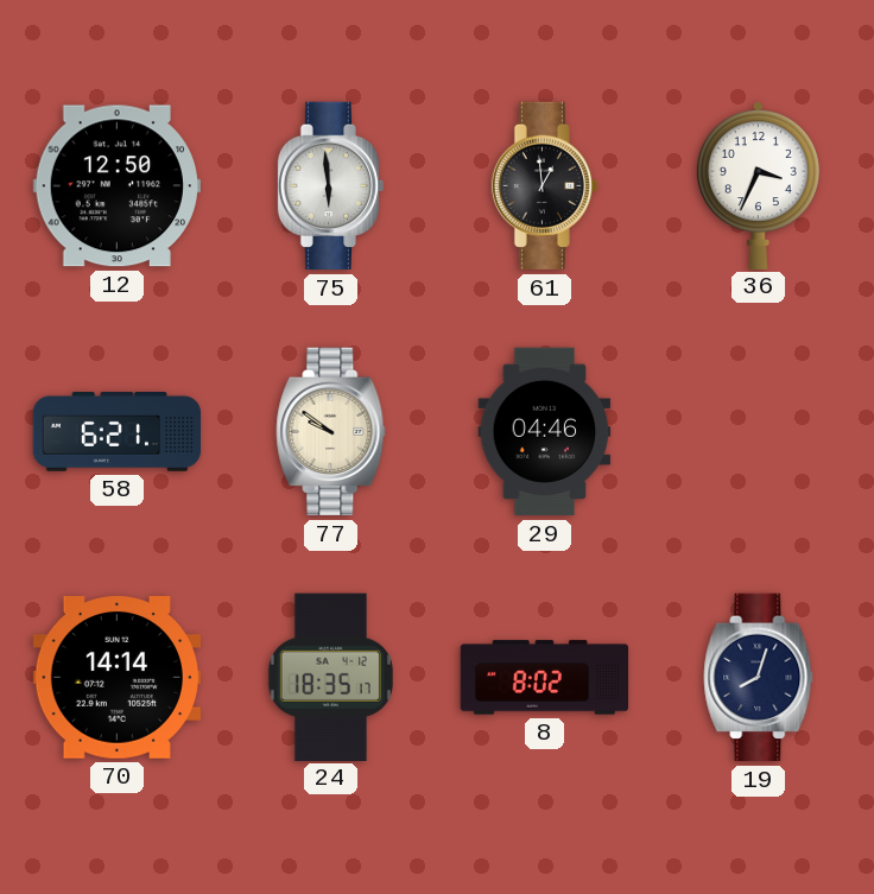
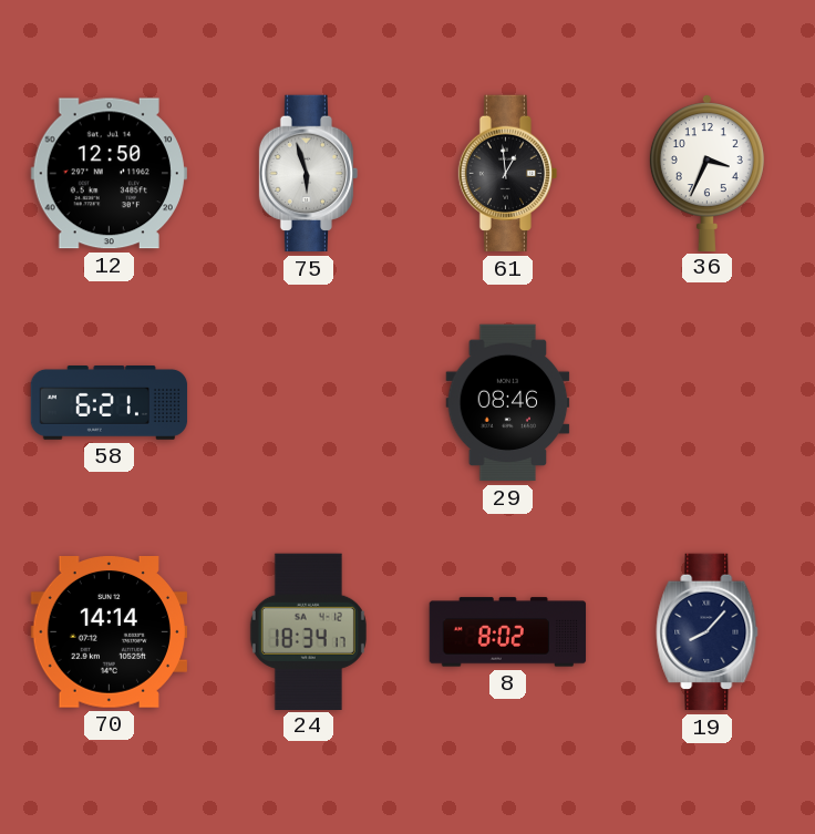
75: 5:59 -> 5:57
77: 9:51 -> none
29: 04:46 -> 08:46
24: 18:35 -> 18:34
19: 8:03 -> 8:07
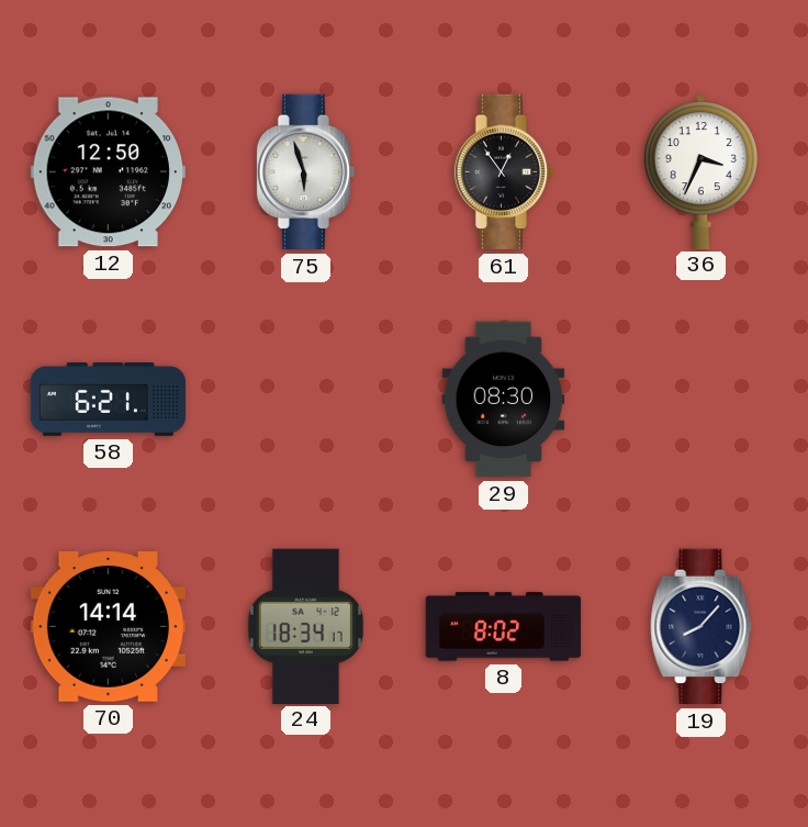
61: 12:59 -> 12:54
29: 08:46 -> 08:30
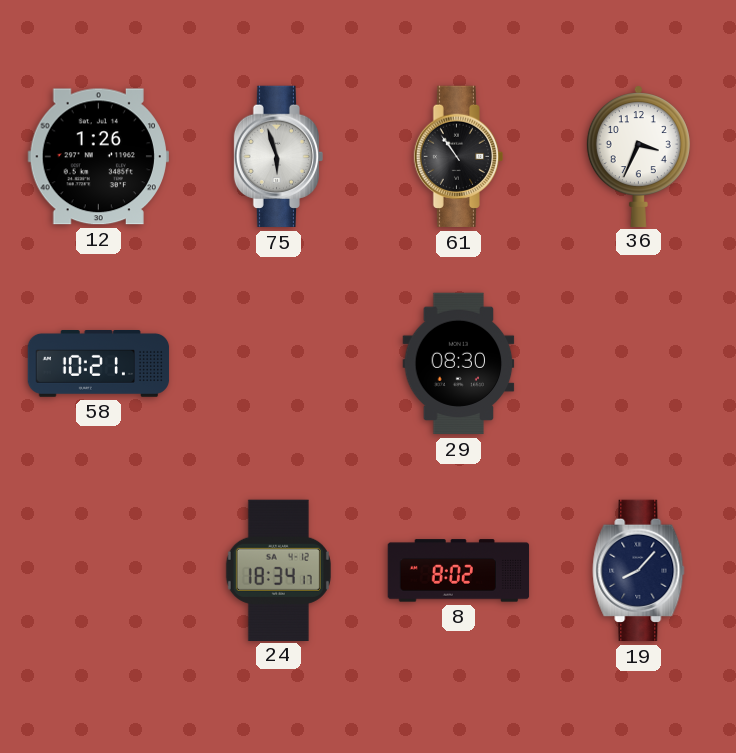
12: 12:50 -> 1:26
61: 12:54 -> 10:54
58: 6:21 -> 10:21
70: 14:14 -> none
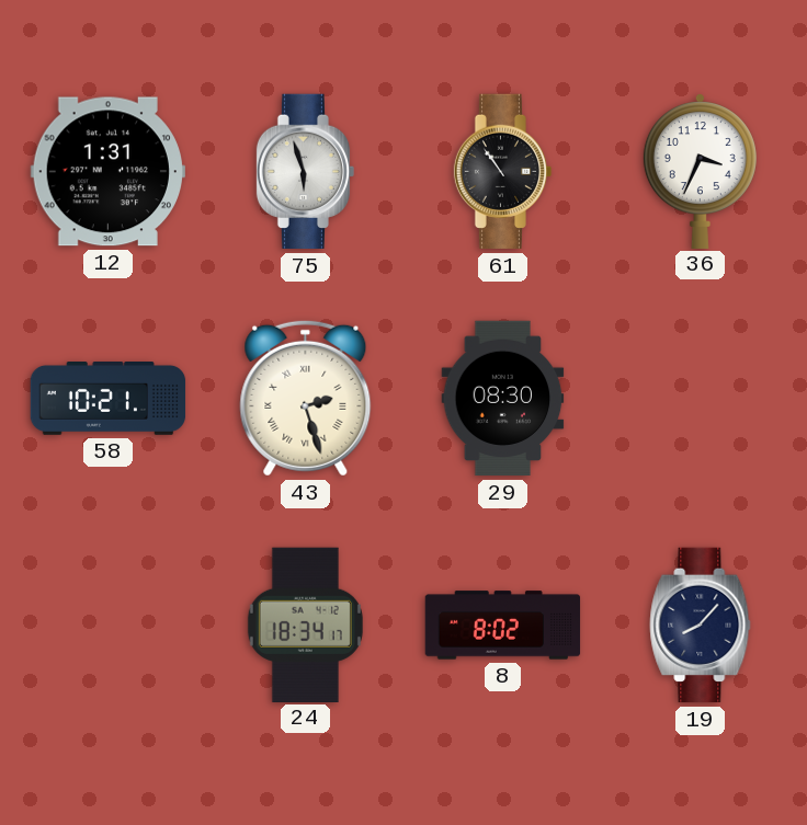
12: 1:26 -> 1:31
43: none -> 2:27
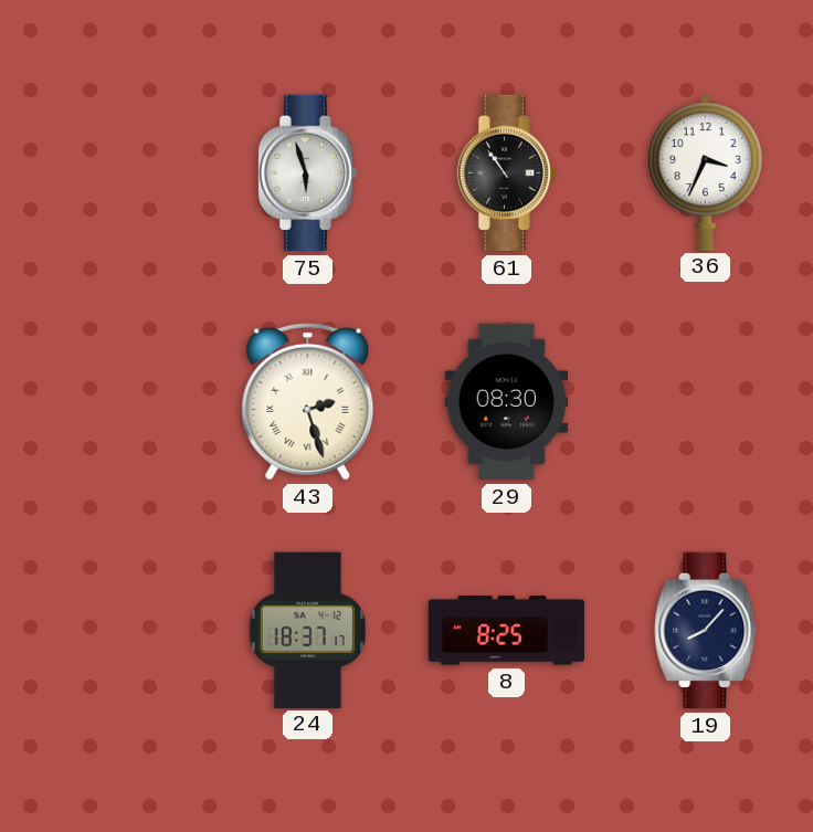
12: 1:31 -> none
58: 10:21 -> none
24: 18:34 -> 18:37
8: 8:02 -> 8:25
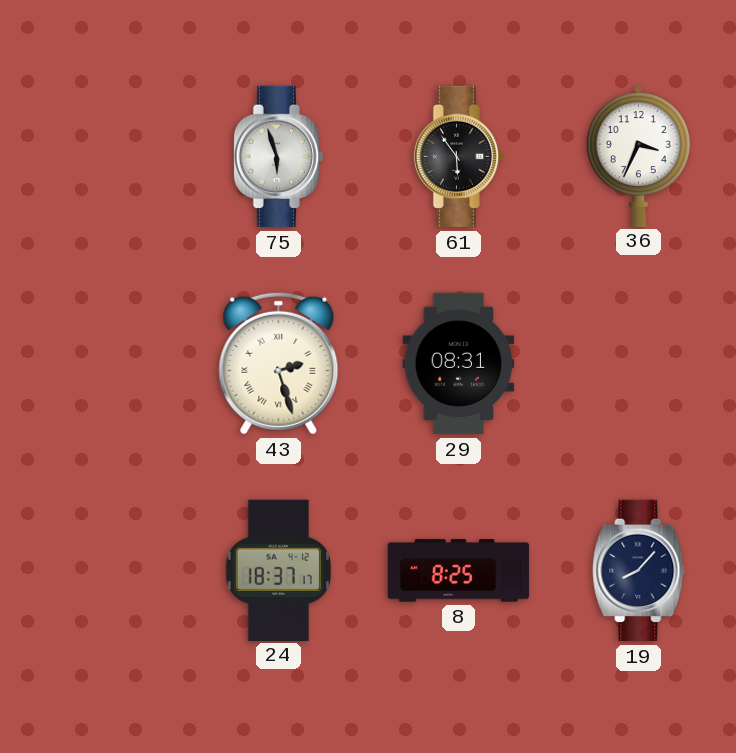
61: 10:54 -> 5:54
29: 08:30 -> 08:31
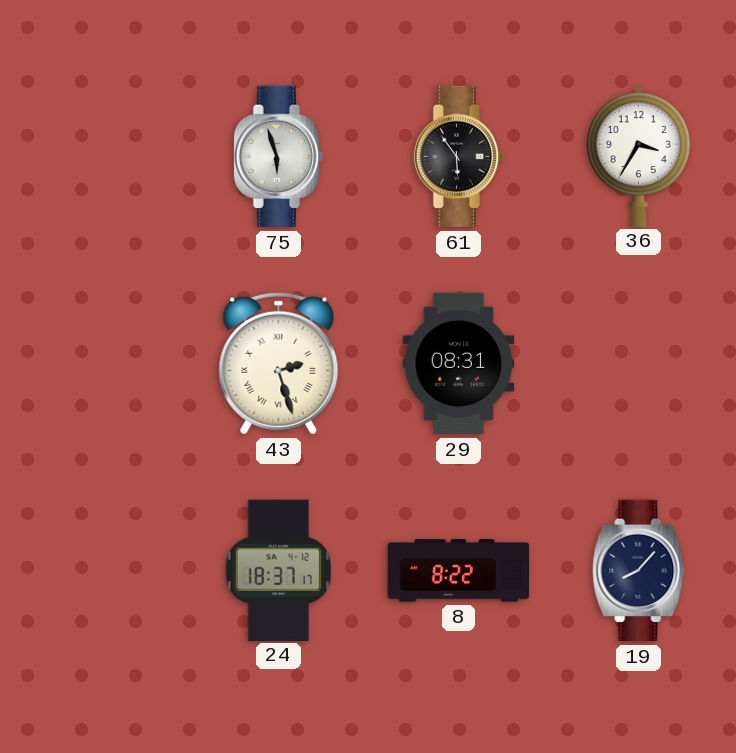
36: 3:34 -> 3:35
8: 8:25 -> 8:22
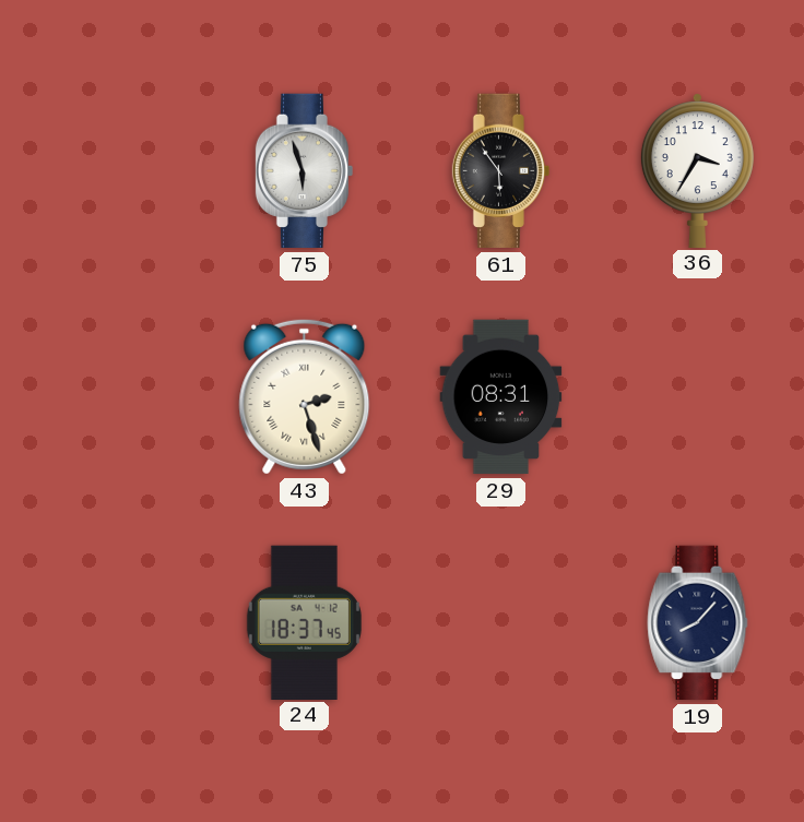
24: 18:37:17 -> 18:37:45
8: 8:22 -> none
